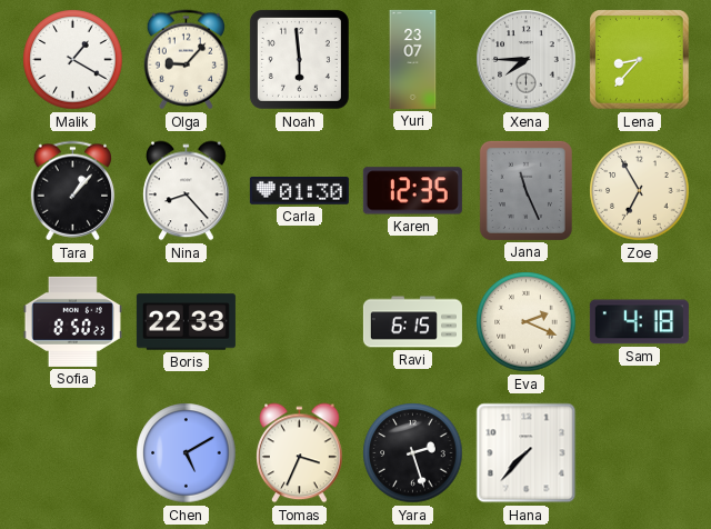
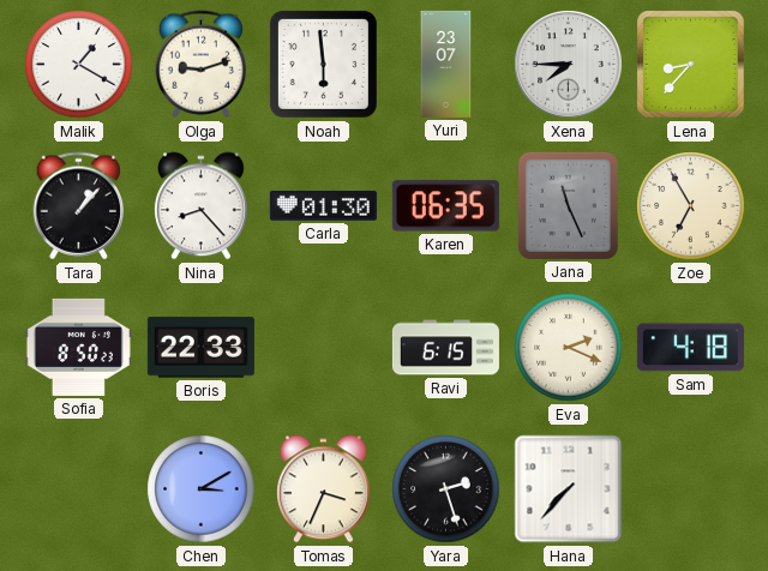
Olga: 9:07 -> 9:12
Karen: 12:35 -> 06:35
Chen: 5:10 -> 3:10
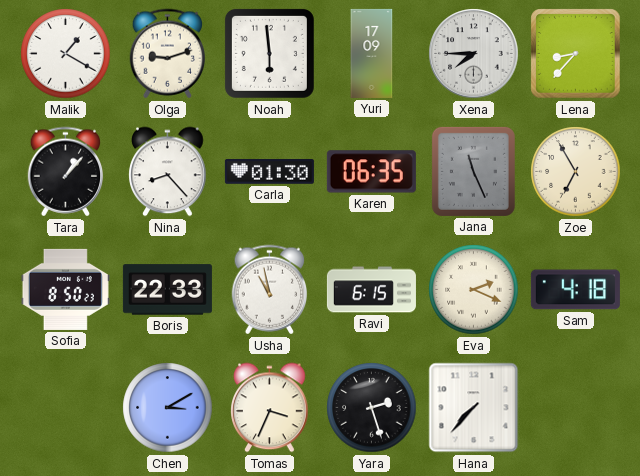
Yuri: 23:07 -> 17:09
Usha: none -> 10:58
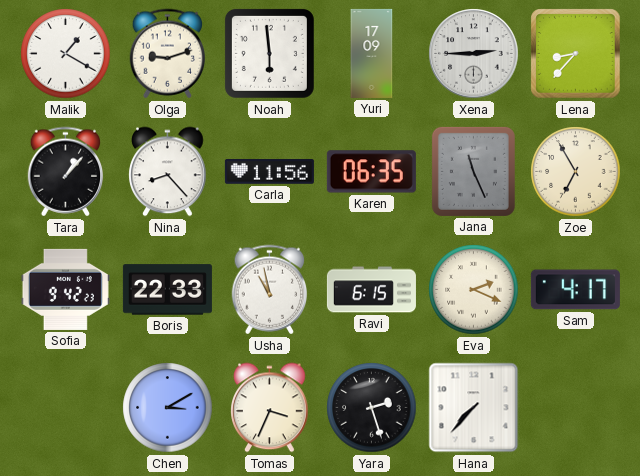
Xena: 7:45 -> 2:45
Carla: 01:30 -> 11:56
Sofia: 8:50 -> 9:42
Sam: 4:18 -> 4:17
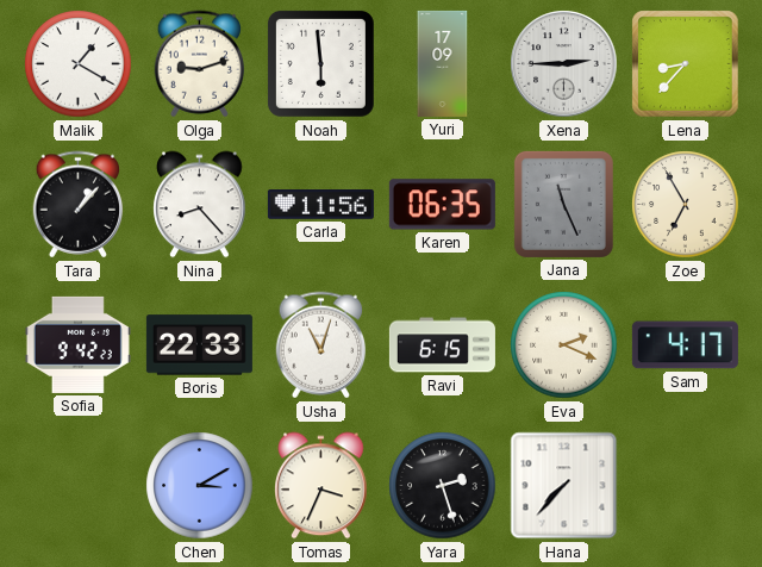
Usha: 10:58 -> 11:03
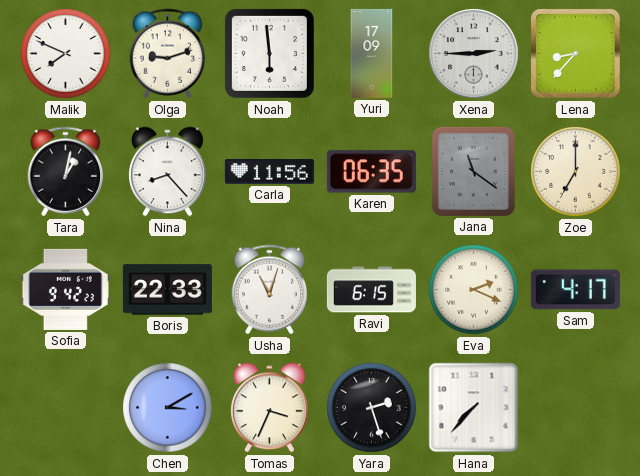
Malik: 1:20 -> 7:49
Tara: 1:07 -> 1:02
Jana: 11:26 -> 11:21
Zoe: 6:55 -> 7:00
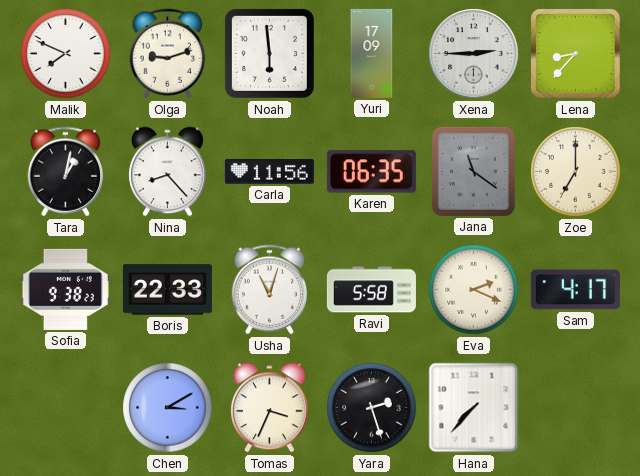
Sofia: 9:42 -> 9:38
Ravi: 6:15 -> 5:58
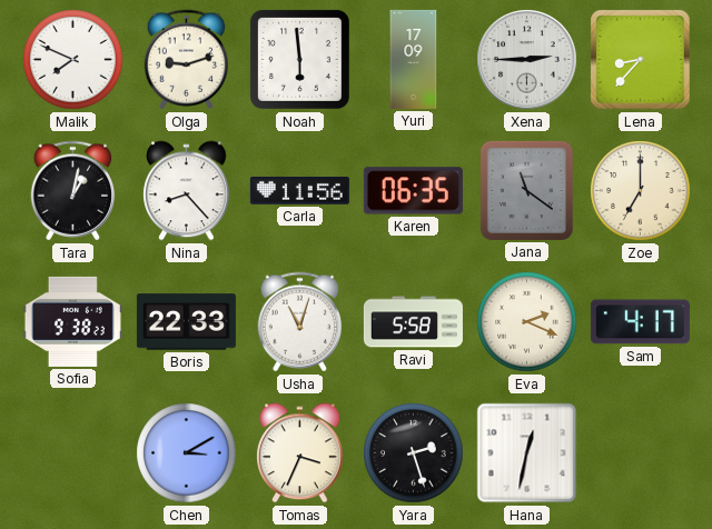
Hana: 7:37 -> 12:32
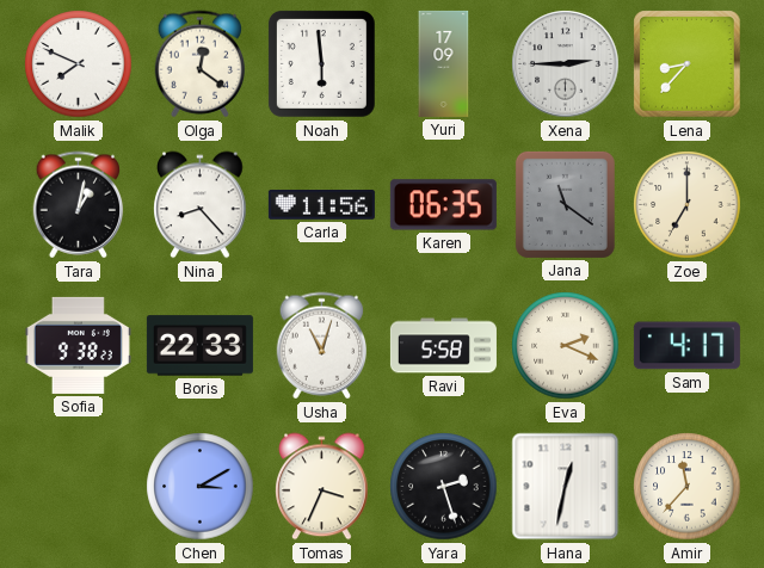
Olga: 9:12 -> 12:21
Amir: none -> 11:37
